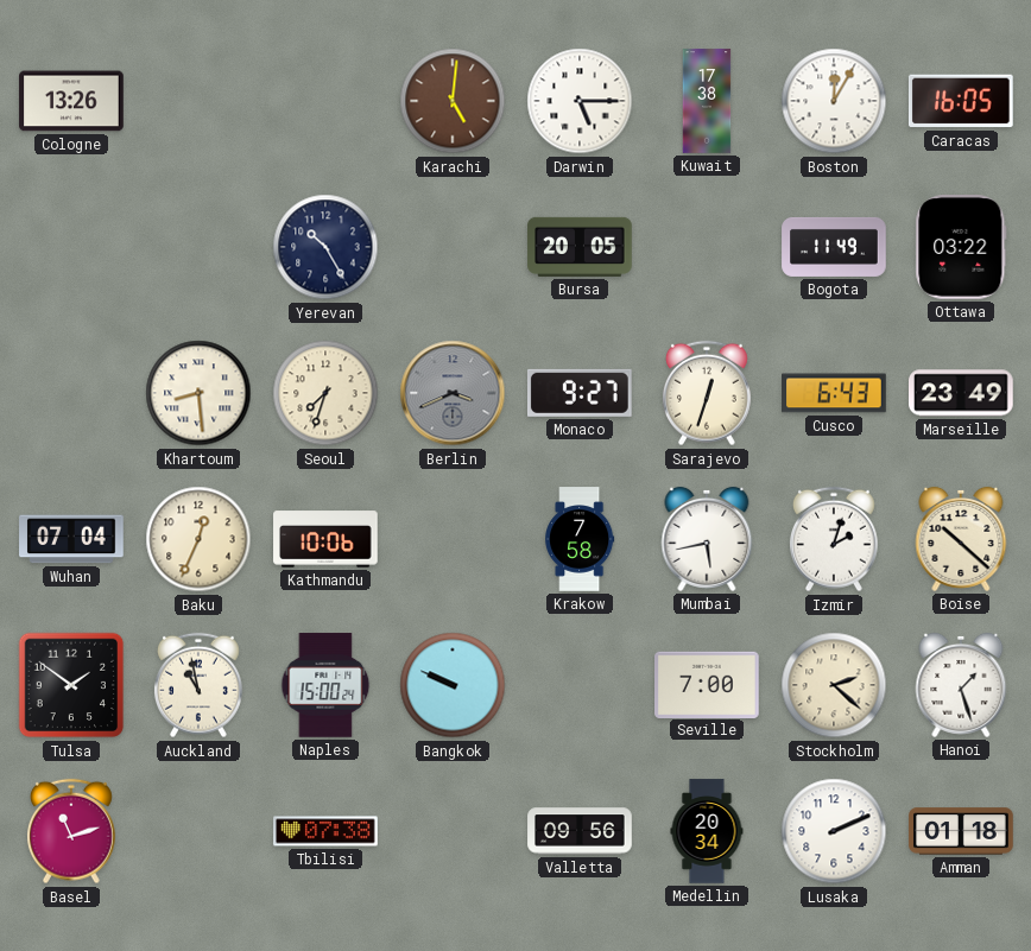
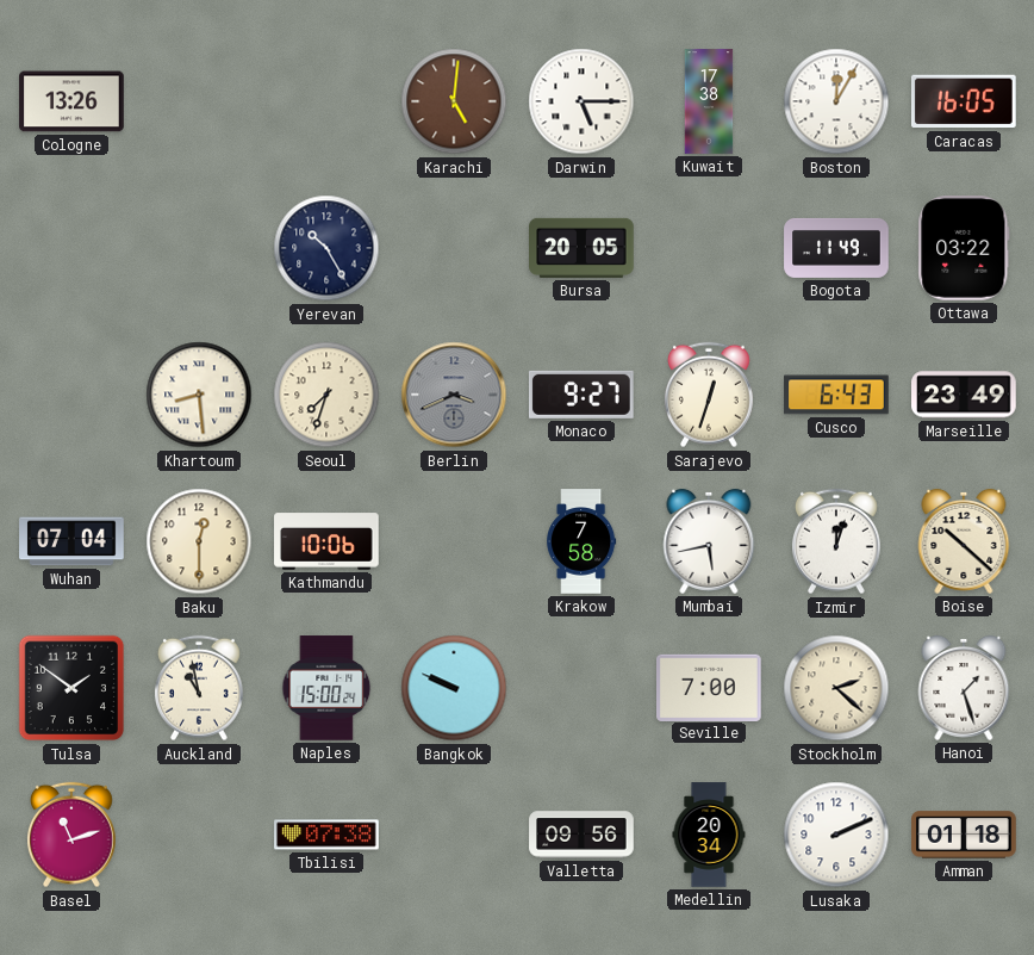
Baku: 12:34 -> 12:30
Izmir: 2:03 -> 12:03
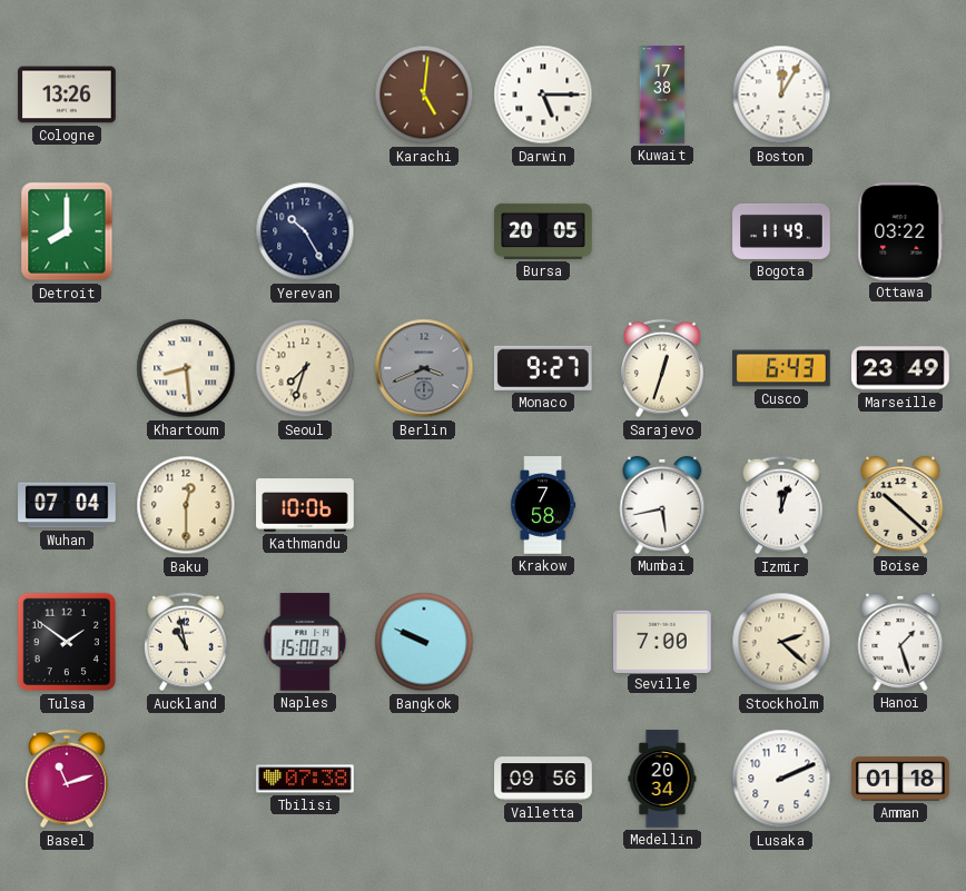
Caracas: 16:05 -> none
Detroit: none -> 8:00
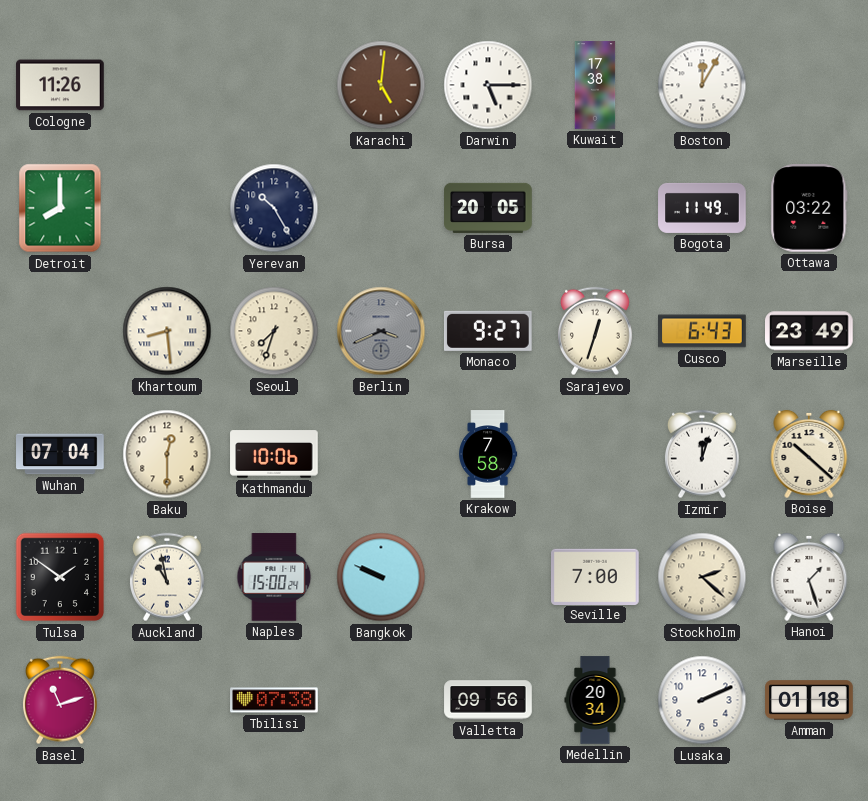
Cologne: 13:26 -> 11:26
Mumbai: 5:43 -> none
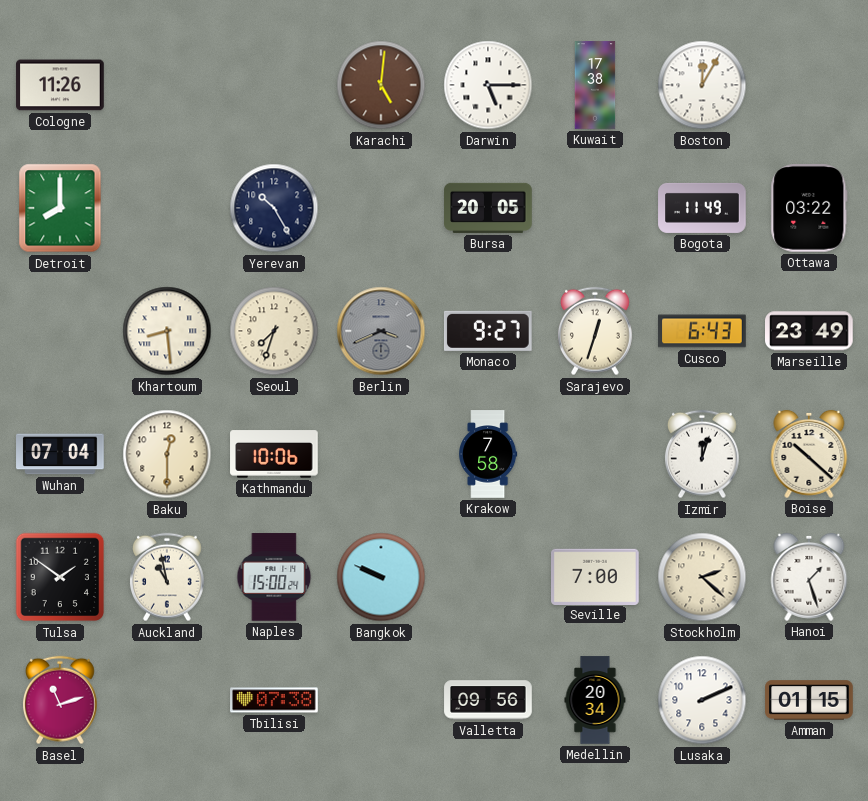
Amman: 01:18 -> 01:15
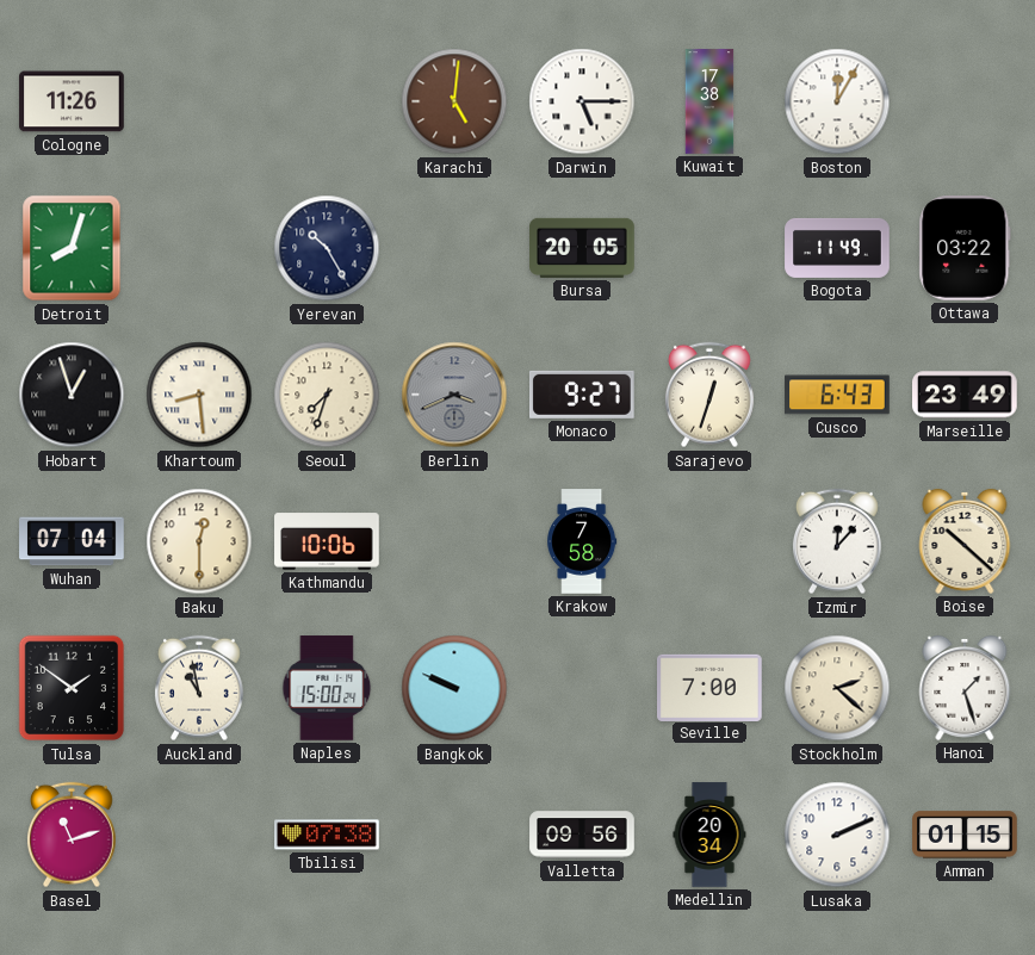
Detroit: 8:00 -> 8:03
Hobart: none -> 12:57
Izmir: 12:03 -> 12:07
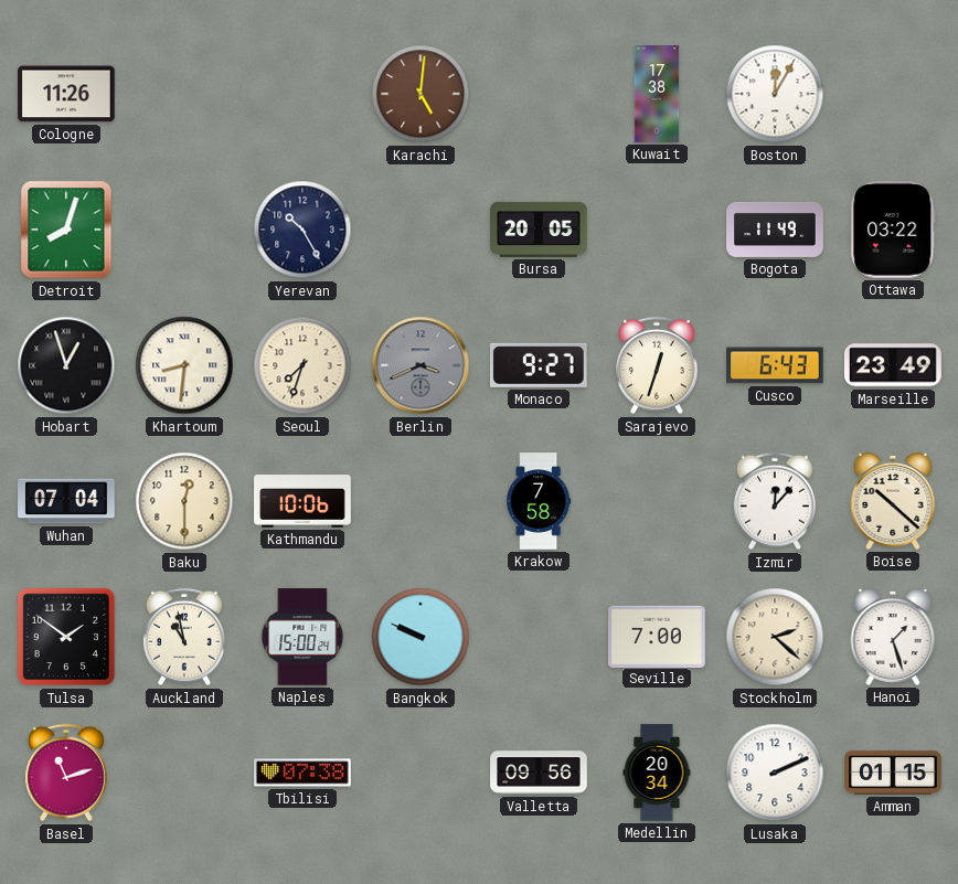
Darwin: 5:15 -> none
Khartoum: 8:29 -> 8:31
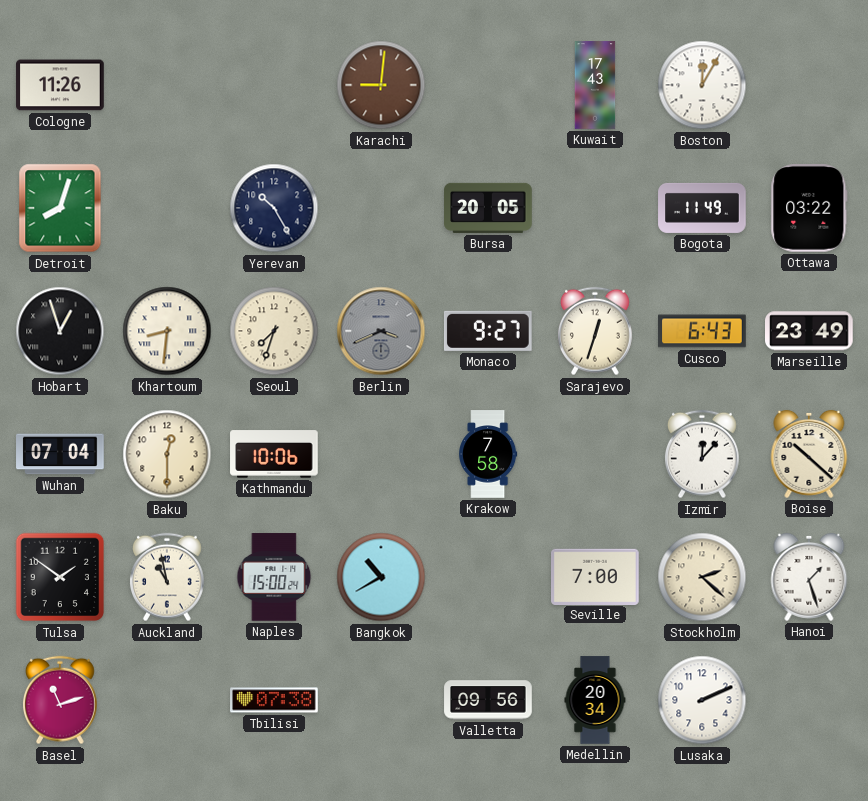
Karachi: 5:01 -> 9:01
Kuwait: 17:38 -> 17:43
Bangkok: 9:49 -> 10:40
Amman: 01:15 -> none
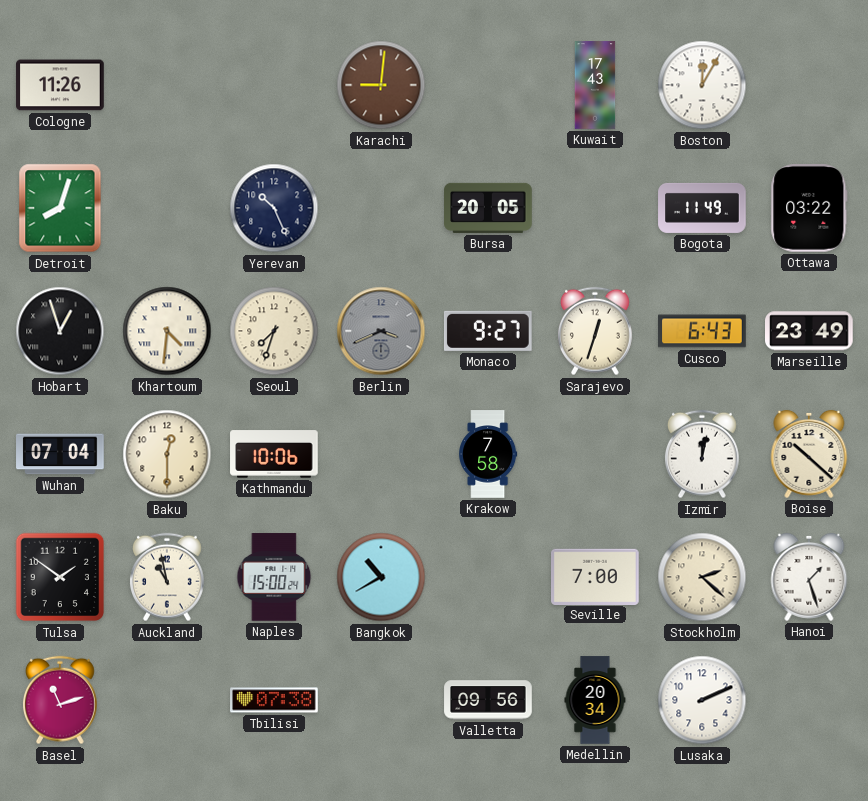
Yerevan: 10:25 -> 10:26
Khartoum: 8:31 -> 4:31
Izmir: 12:07 -> 12:02
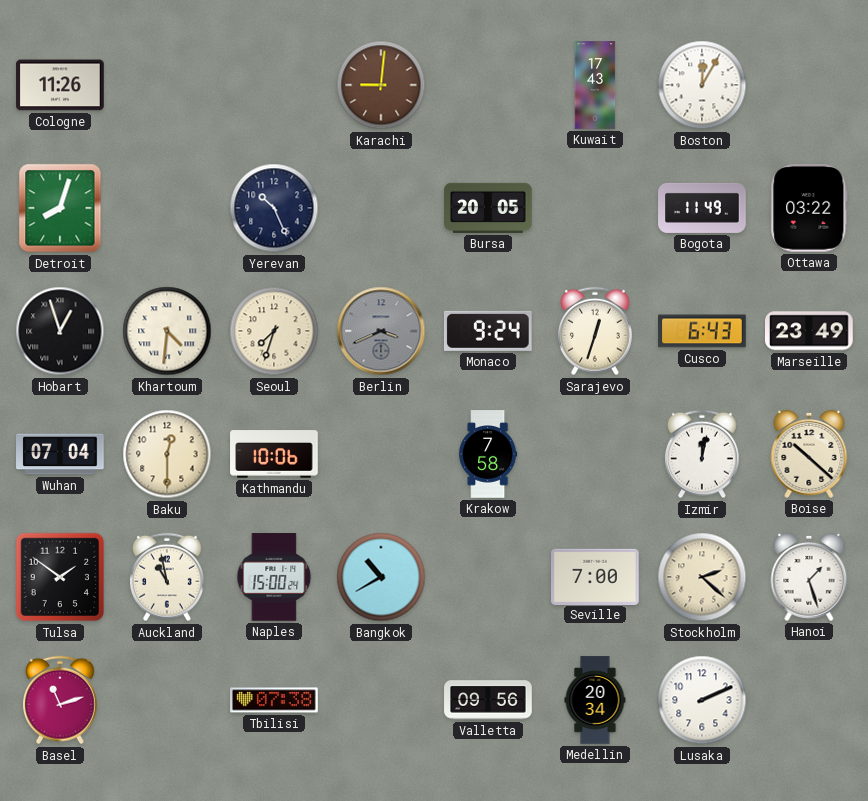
Monaco: 9:27 -> 9:24
